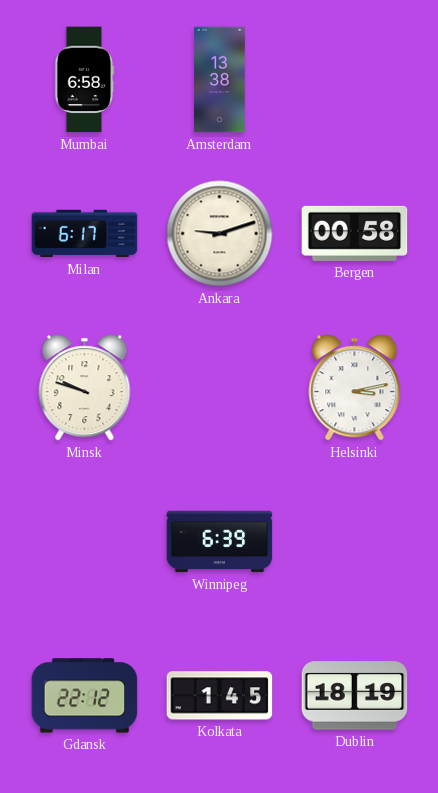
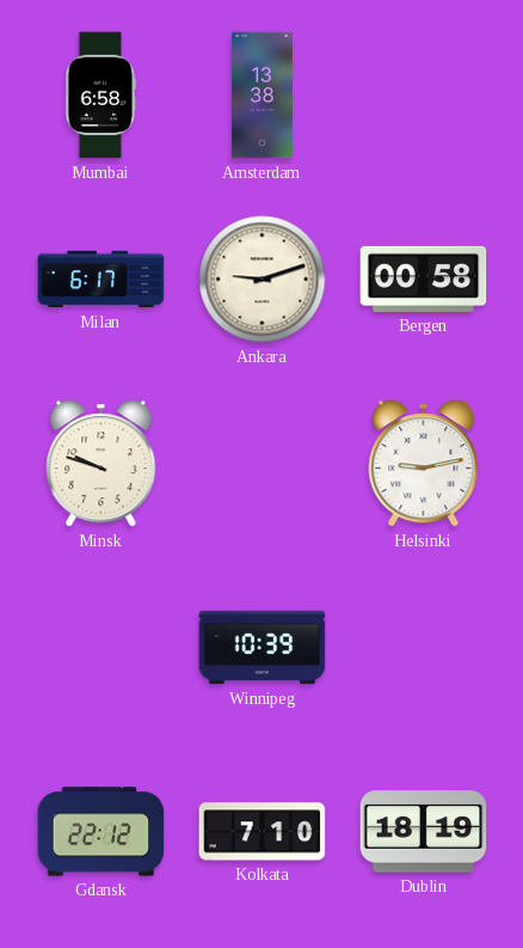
Helsinki: 3:13 -> 9:13
Winnipeg: 6:39 -> 10:39
Kolkata: 1:45 -> 7:10
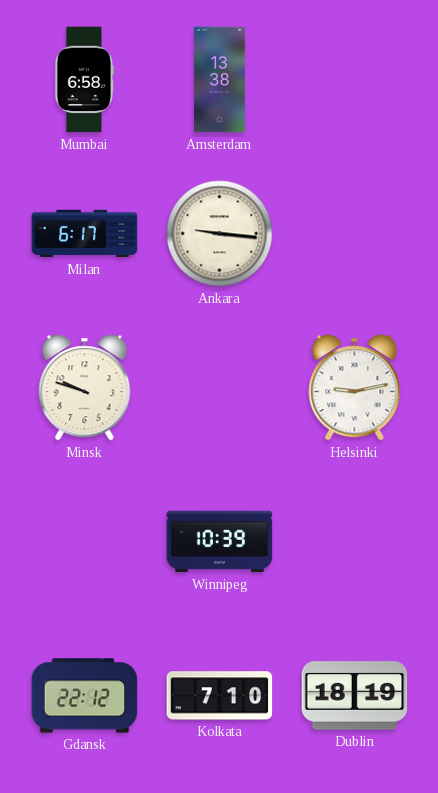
Ankara: 9:12 -> 9:16
Bergen: 00:58 -> none
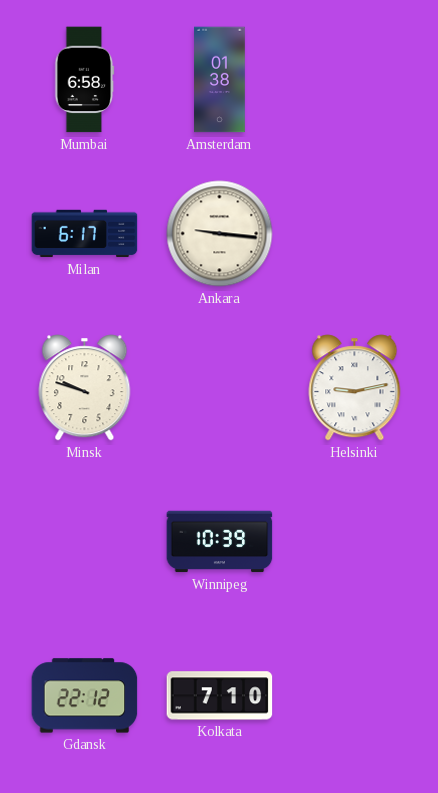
Amsterdam: 13:38 -> 01:38
Dublin: 18:19 -> none
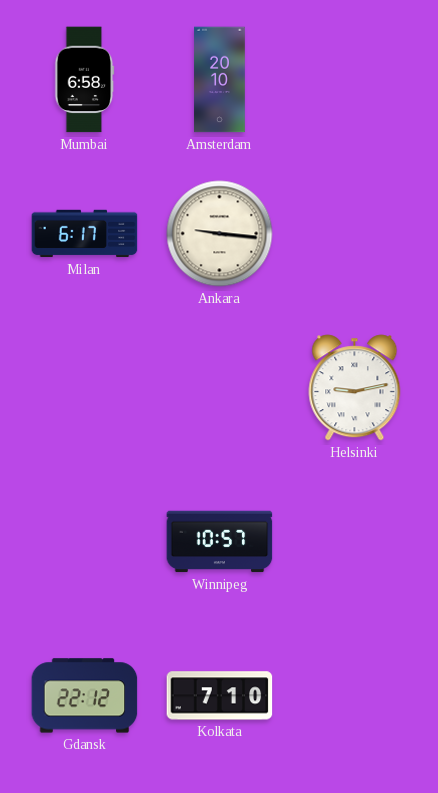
Amsterdam: 01:38 -> 20:10
Minsk: 9:48 -> none
Winnipeg: 10:39 -> 10:57
